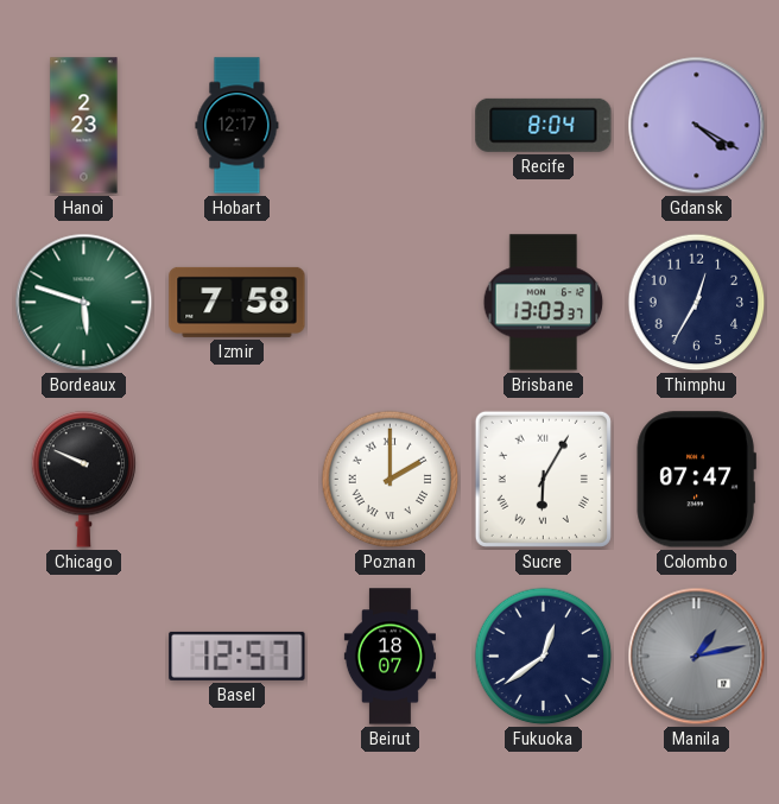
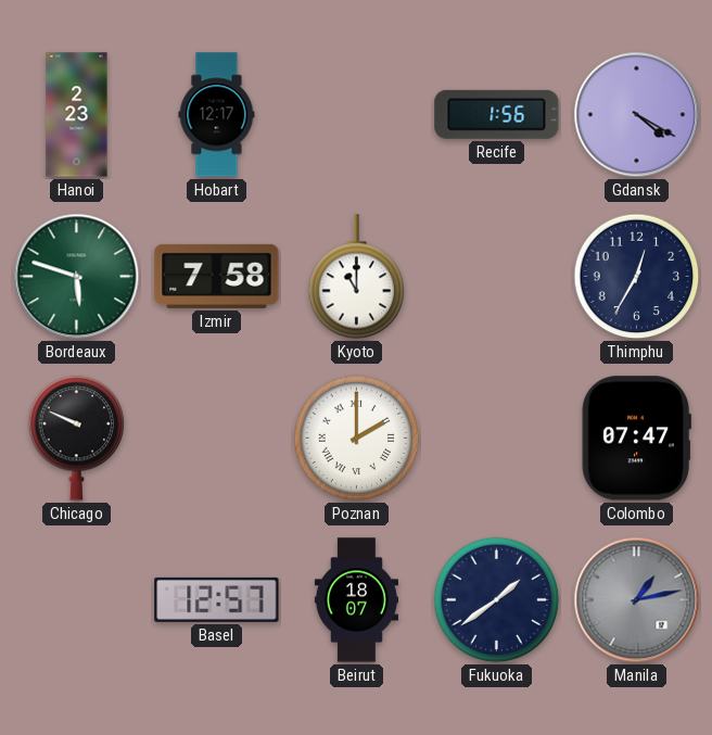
Recife: 8:04 -> 1:56
Kyoto: none -> 11:00
Brisbane: 13:03 -> none
Sucre: 6:05 -> none
Fukuoka: 12:39 -> 1:39
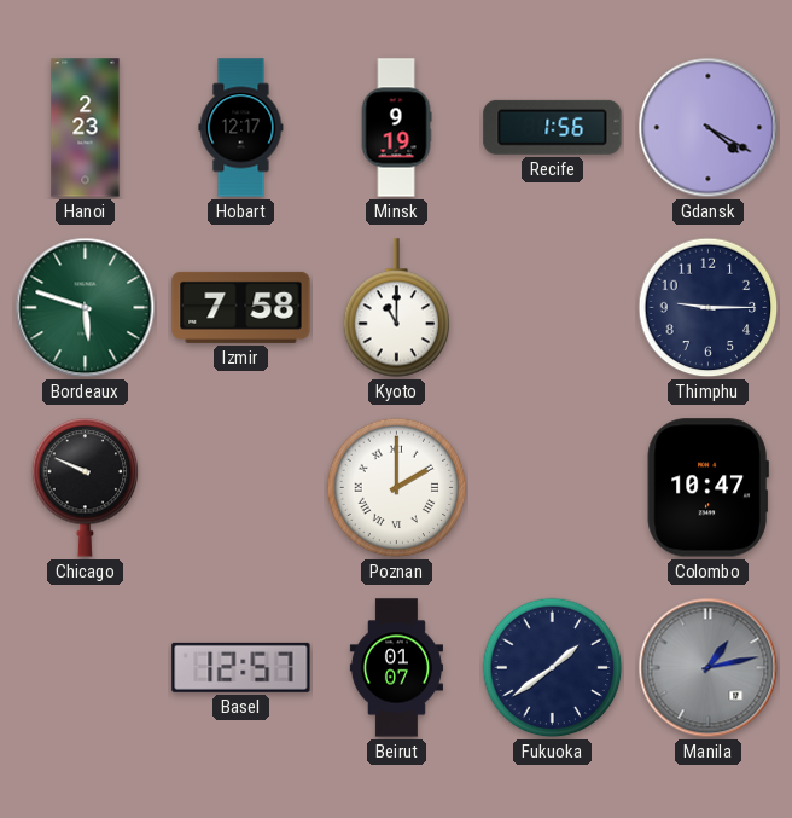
Minsk: none -> 9:19
Thimphu: 12:35 -> 9:15
Colombo: 07:47 -> 10:47
Beirut: 18:07 -> 01:07
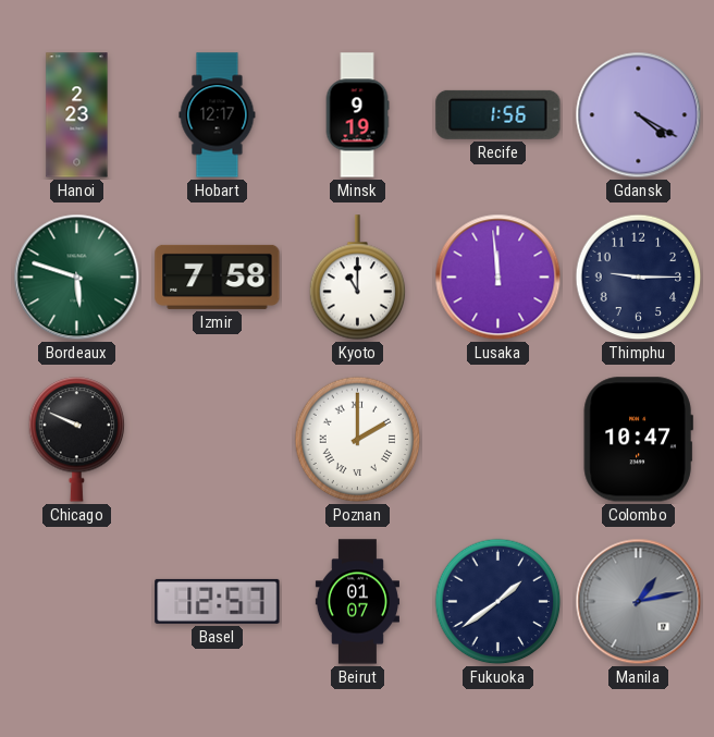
Lusaka: none -> 11:59
